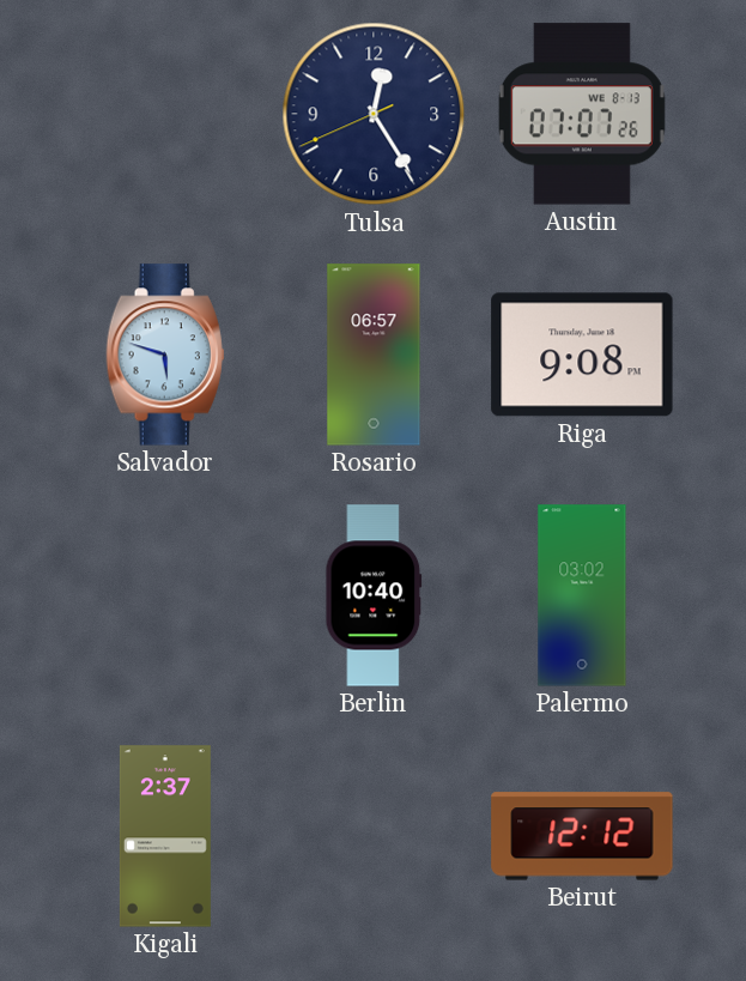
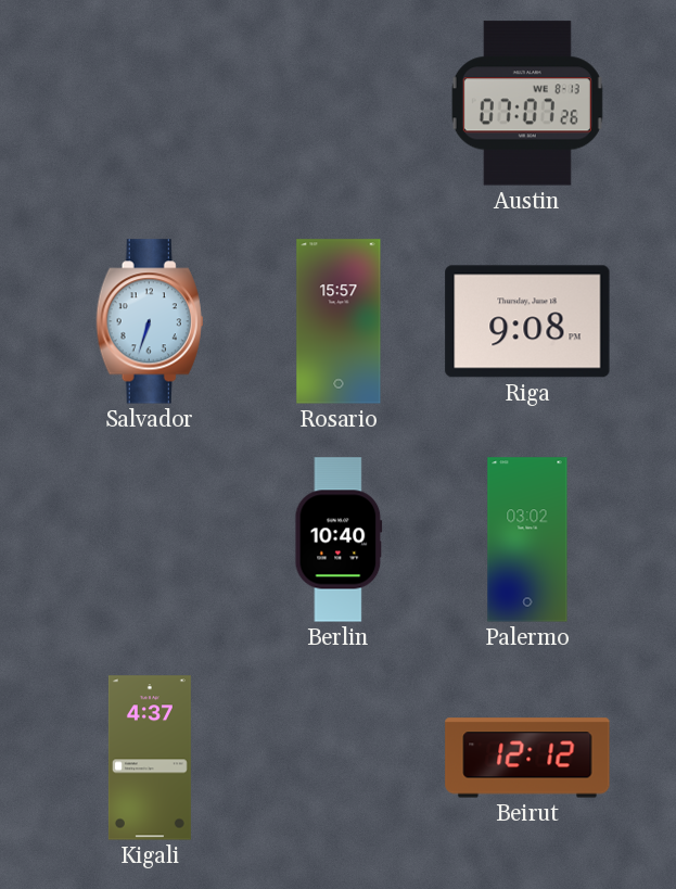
Tulsa: 12:24 -> none
Salvador: 5:48 -> 6:33
Rosario: 06:57 -> 15:57
Kigali: 2:37 -> 4:37
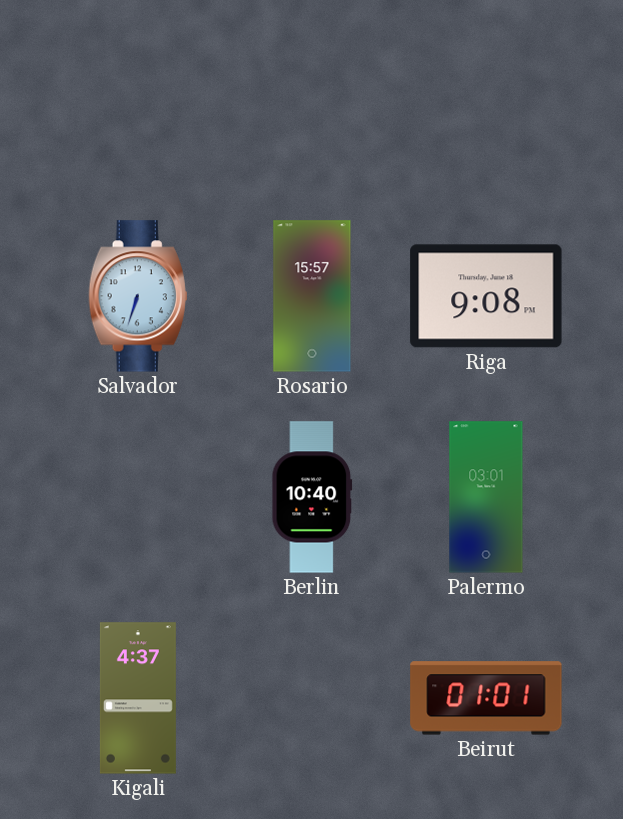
Austin: 07:07 -> none
Palermo: 03:02 -> 03:01
Beirut: 12:12 -> 01:01
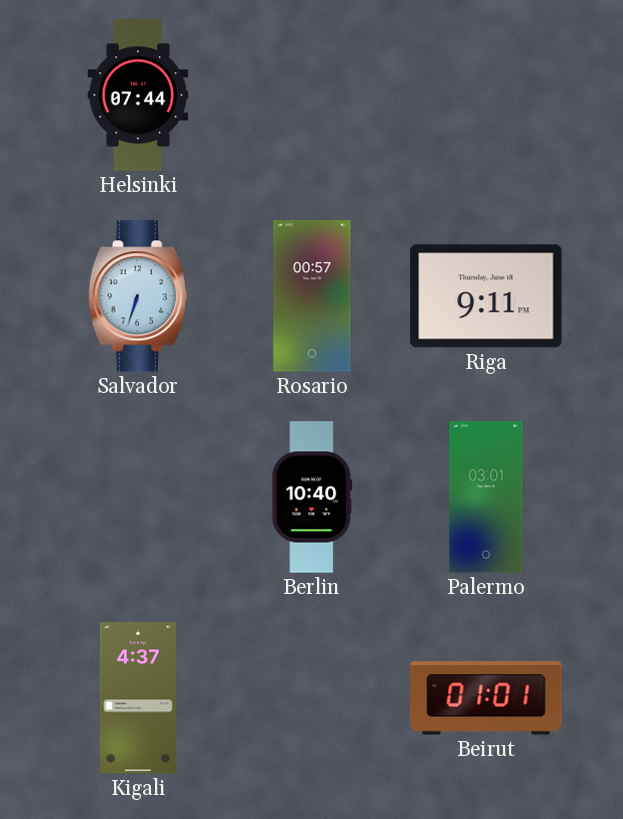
Helsinki: none -> 07:44
Rosario: 15:57 -> 00:57
Riga: 9:08 -> 9:11
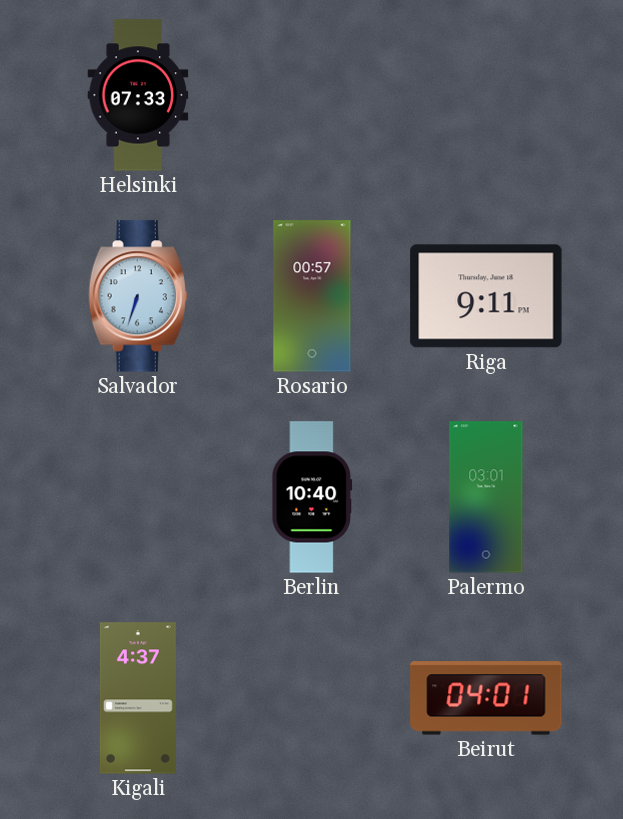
Helsinki: 07:44 -> 07:33
Beirut: 01:01 -> 04:01
